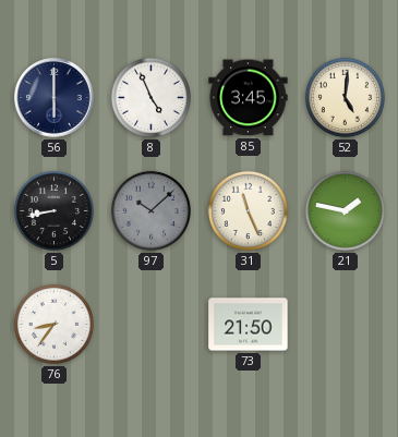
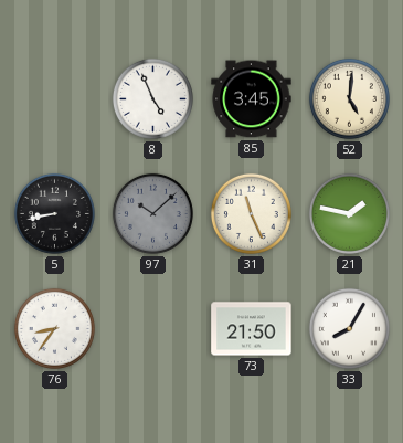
56: 6:00 -> none
33: none -> 8:05
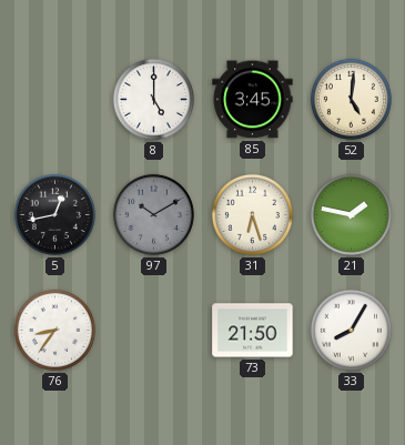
8: 4:56 -> 5:00
5: 8:43 -> 12:43
97: 10:08 -> 10:10
31: 11:26 -> 6:27
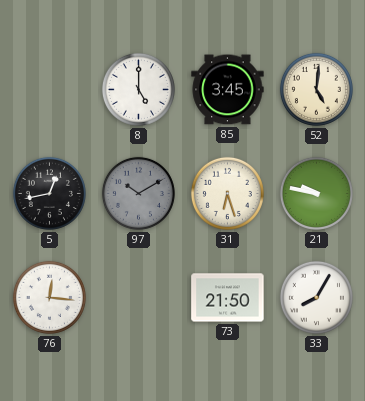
21: 1:47 -> 9:47
76: 8:36 -> 12:16
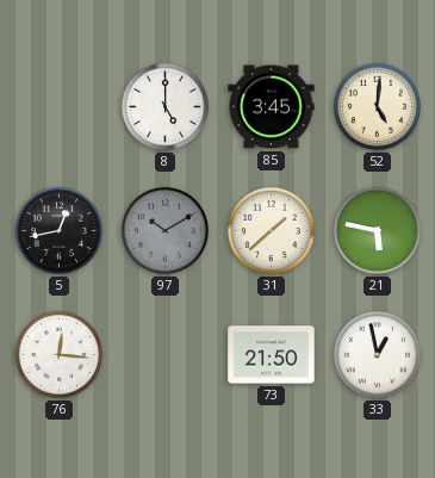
31: 6:27 -> 1:38
21: 9:47 -> 5:47
33: 8:05 -> 12:58
